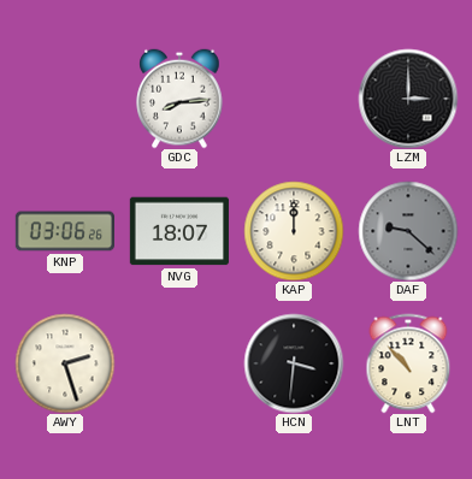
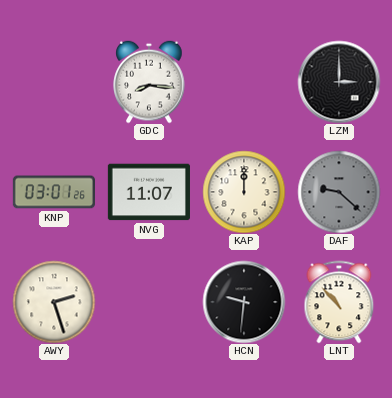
GDC: 8:14 -> 8:16
KNP: 03:06 -> 03:01
NVG: 18:07 -> 11:07
HCN: 3:31 -> 9:31
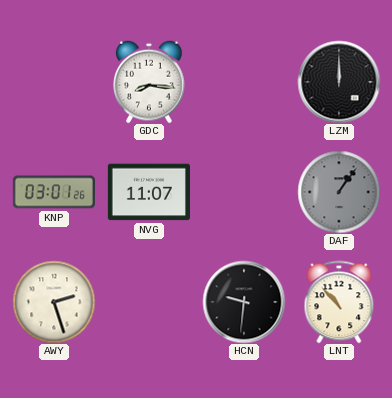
LZM: 3:00 -> 12:00
KAP: 12:00 -> none
DAF: 9:22 -> 1:06
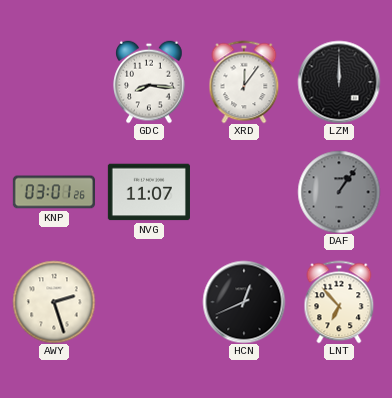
XRD: none -> 12:06
HCN: 9:31 -> 12:41
LNT: 10:53 -> 6:53
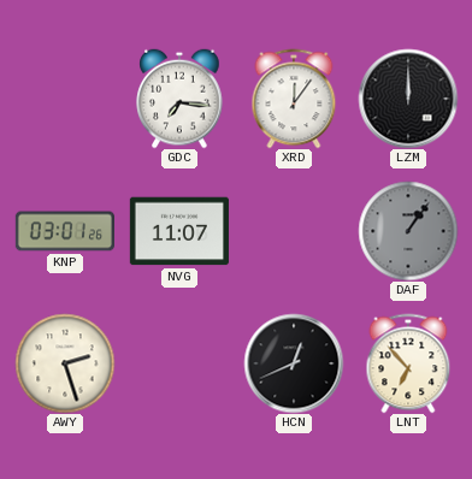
GDC: 8:16 -> 7:16
